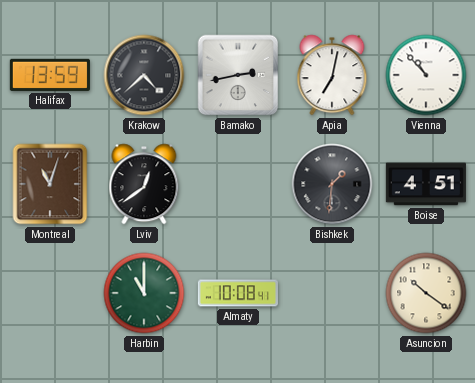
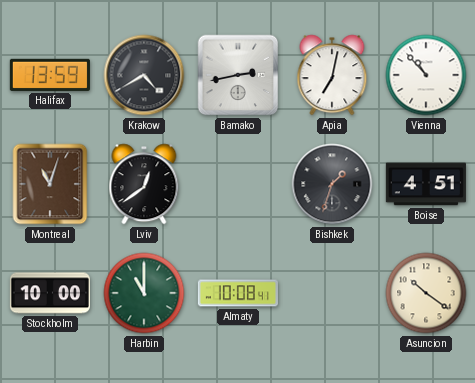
Krakow: 4:38 -> 4:40
Bishkek: 1:31 -> 1:33
Stockholm: none -> 10:00
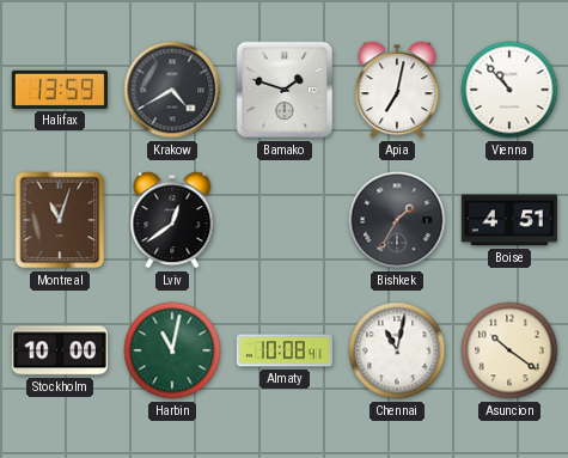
Bamako: 2:43 -> 1:48
Bishkek: 1:33 -> 1:35
Harbin: 11:00 -> 11:02
Chennai: none -> 11:02
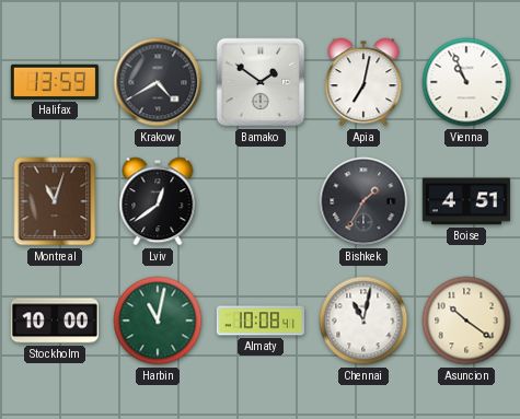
Bamako: 1:48 -> 1:51
Vienna: 10:53 -> 10:56
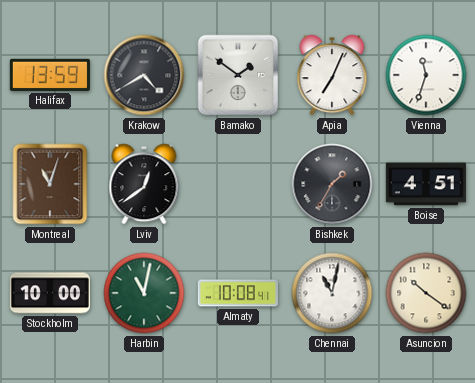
Apia: 7:02 -> 7:04
Vienna: 10:56 -> 11:33
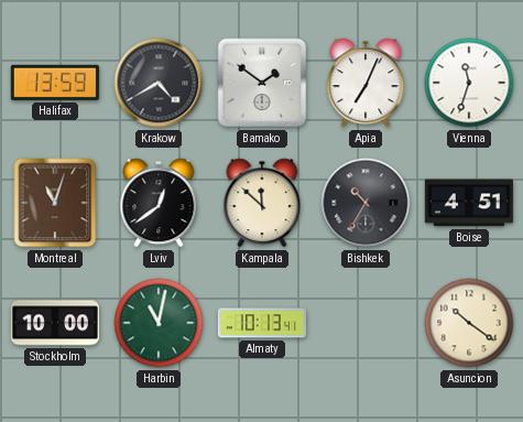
Kampala: none -> 11:52
Bishkek: 1:35 -> 10:35
Almaty: 10:08 -> 10:13
Chennai: 11:02 -> none
